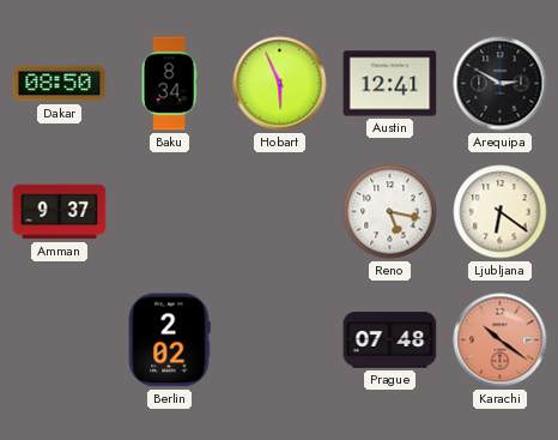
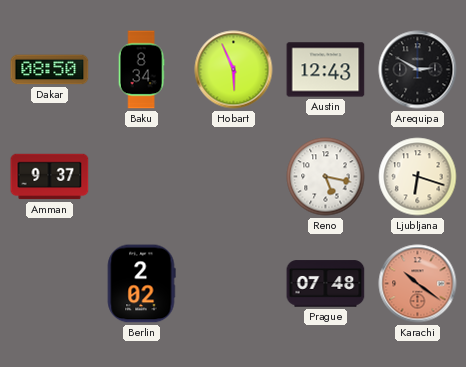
Austin: 12:41 -> 12:43
Ljubljana: 6:21 -> 6:18
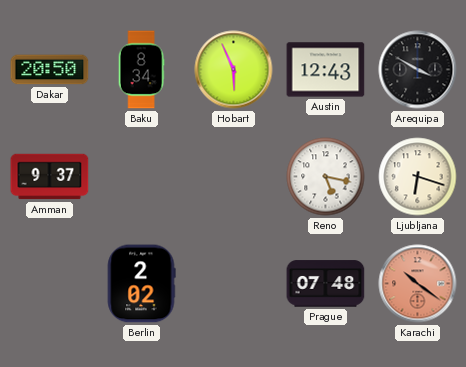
Dakar: 08:50 -> 20:50
Arequipa: 2:50 -> 3:50
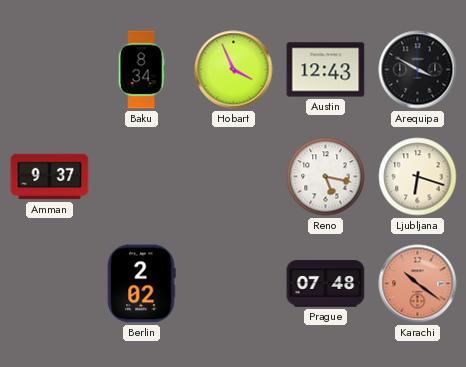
Dakar: 20:50 -> none
Hobart: 5:56 -> 3:56
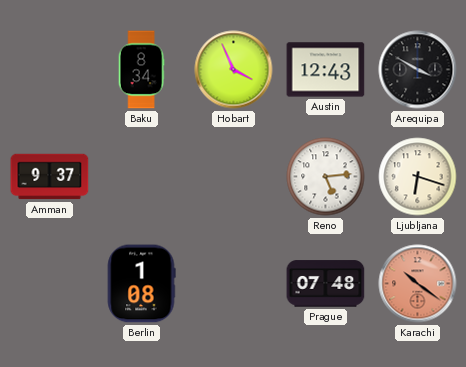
Reno: 5:17 -> 5:14
Berlin: 2:02 -> 1:08
